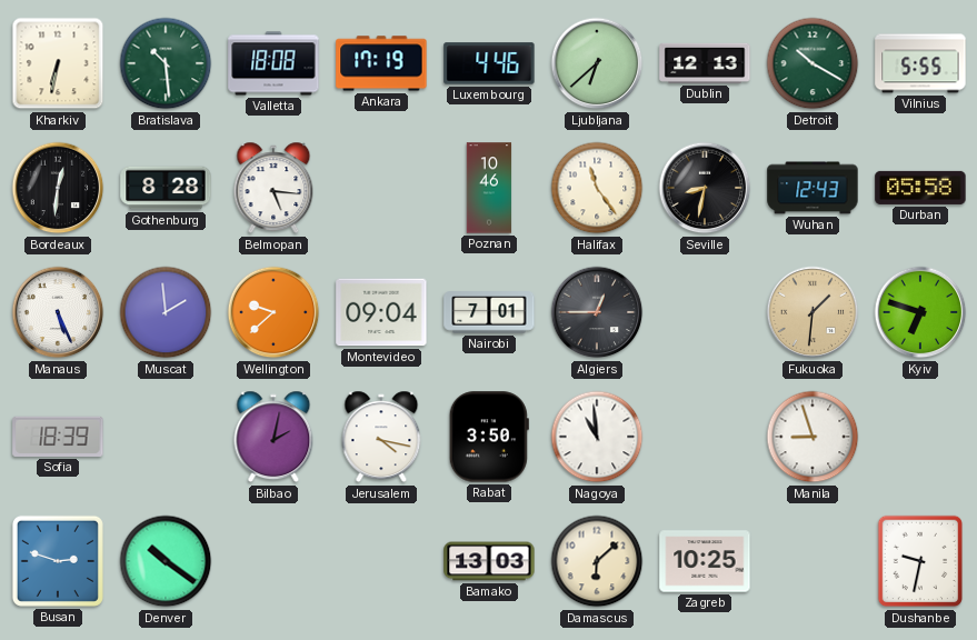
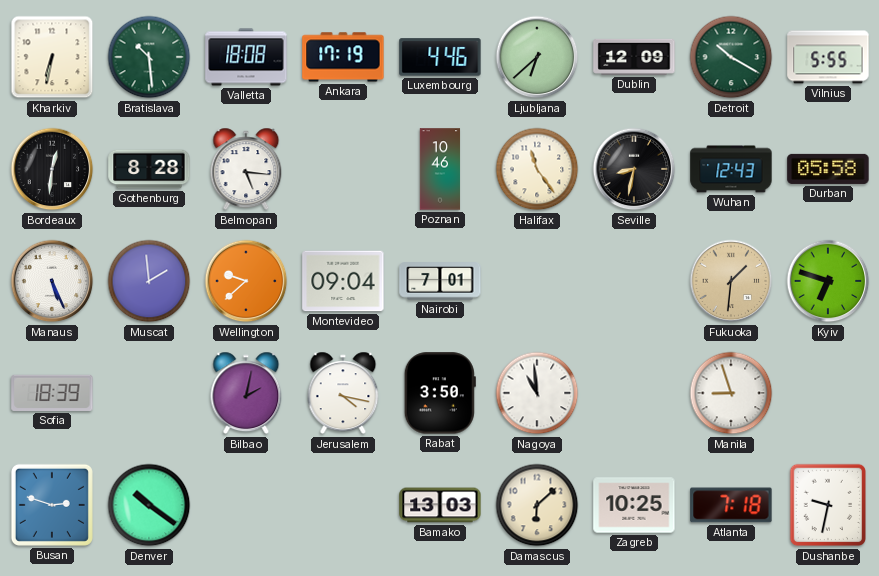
Dublin: 12:13 -> 12:09
Algiers: 12:45 -> none
Atlanta: none -> 7:18
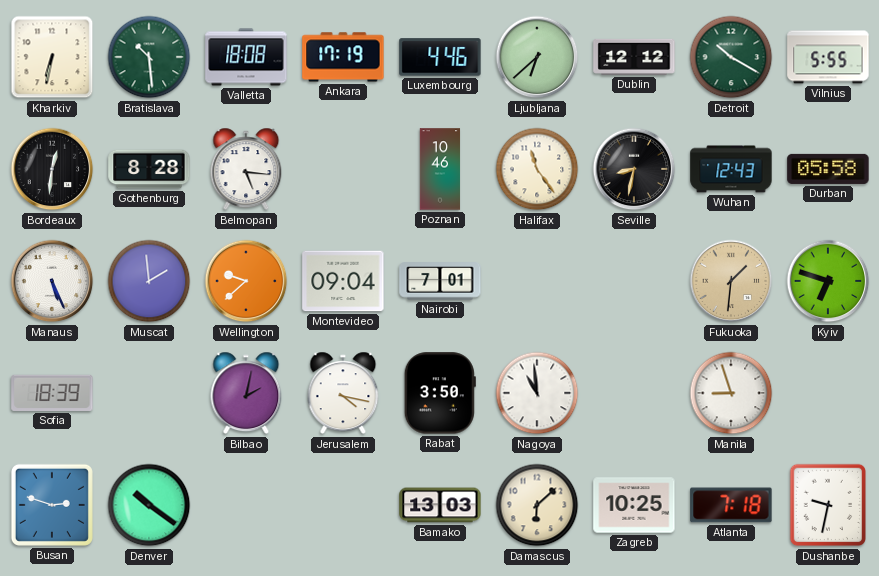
Dublin: 12:09 -> 12:12
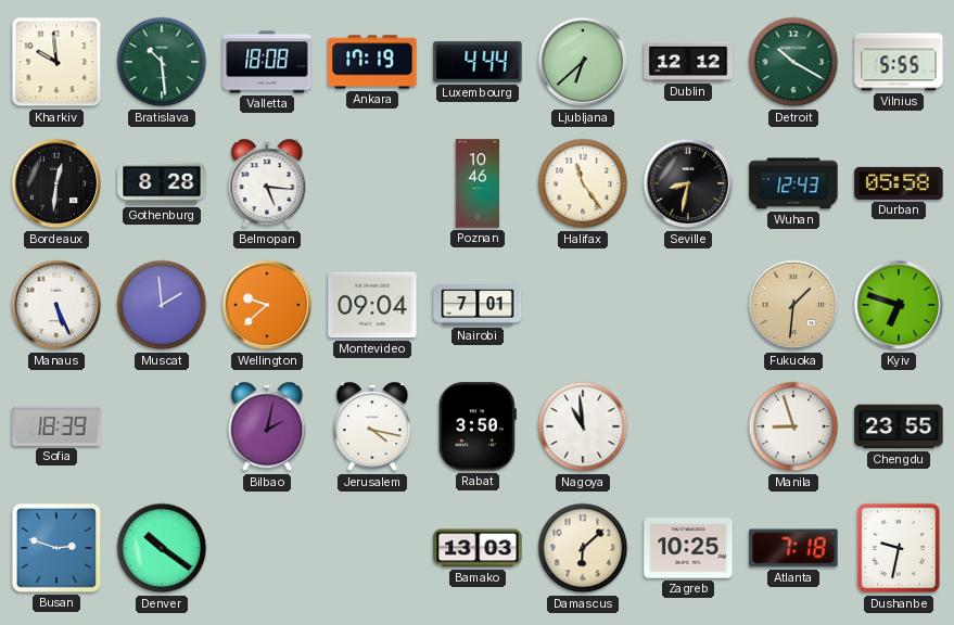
Kharkiv: 6:32 -> 9:59
Luxembourg: 4:46 -> 4:44
Chengdu: none -> 23:55
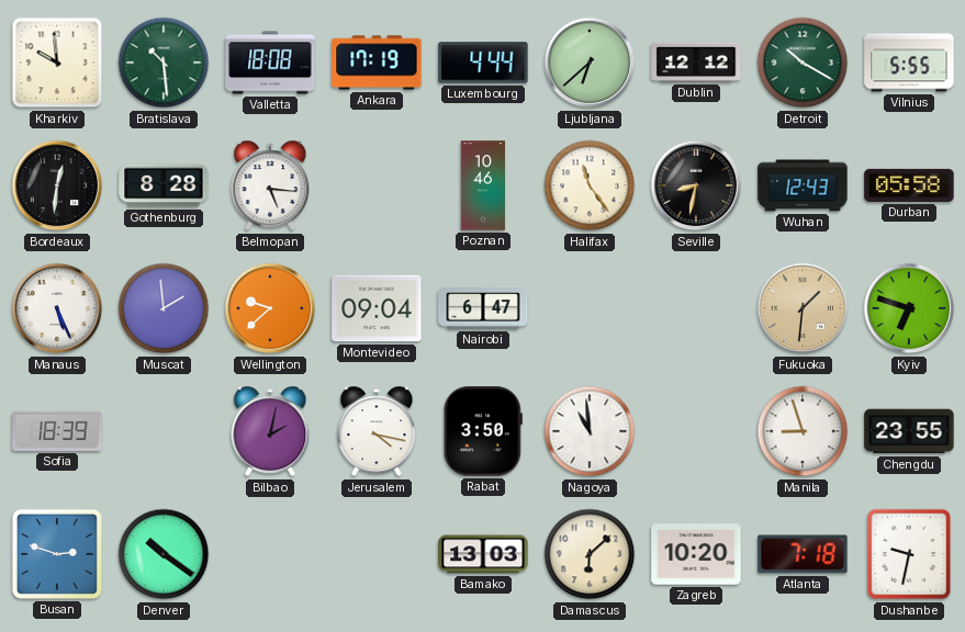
Nairobi: 7:01 -> 6:47
Zagreb: 10:25 -> 10:20
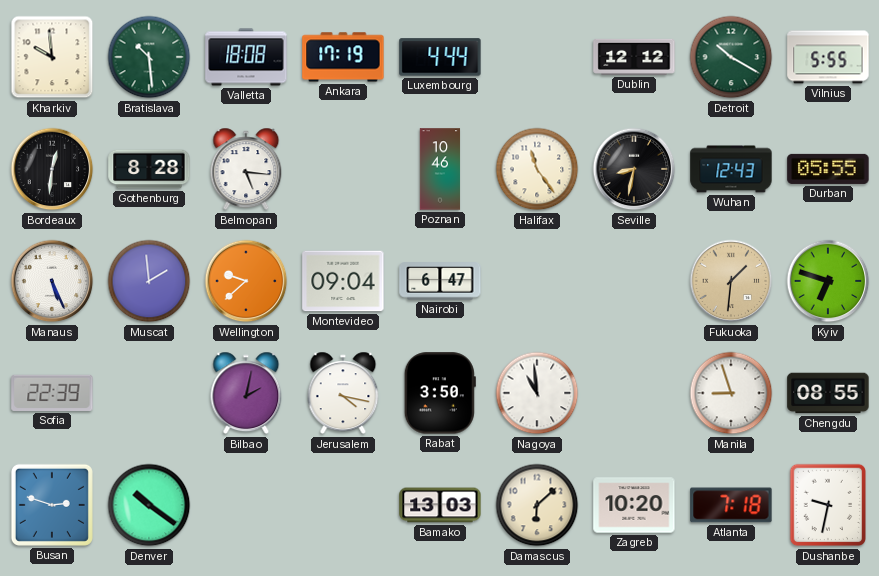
Ljubljana: 6:38 -> none
Durban: 05:58 -> 05:55
Sofia: 18:39 -> 22:39
Chengdu: 23:55 -> 08:55
